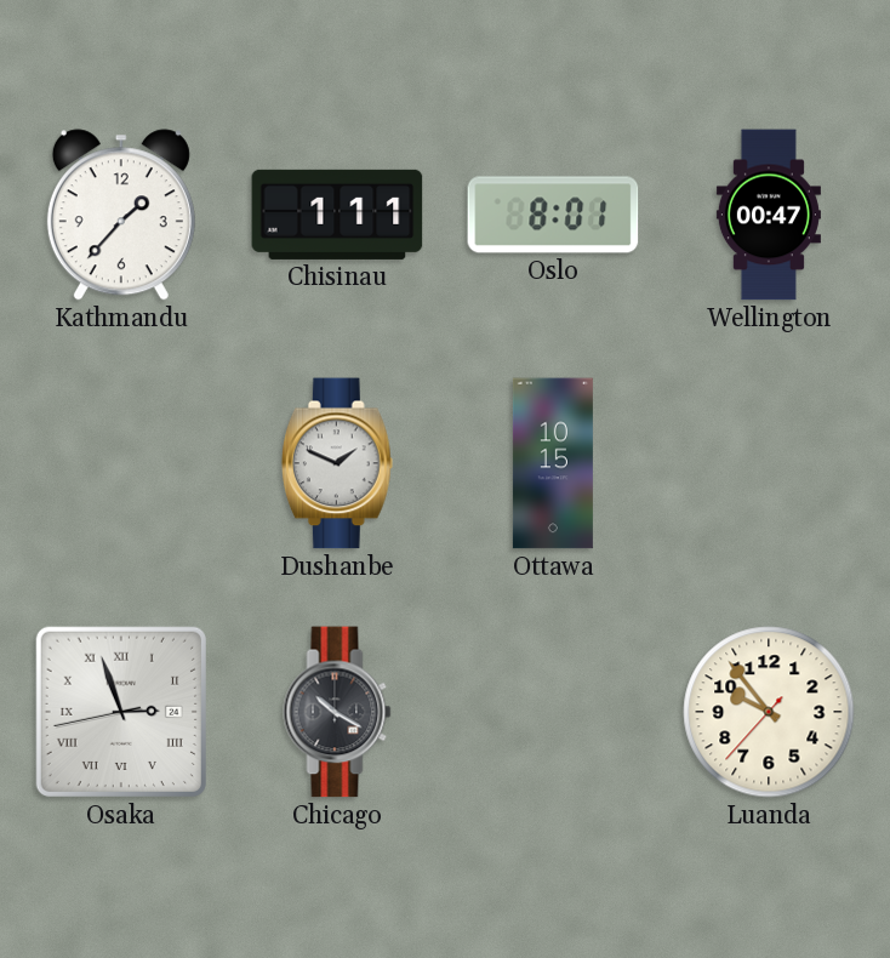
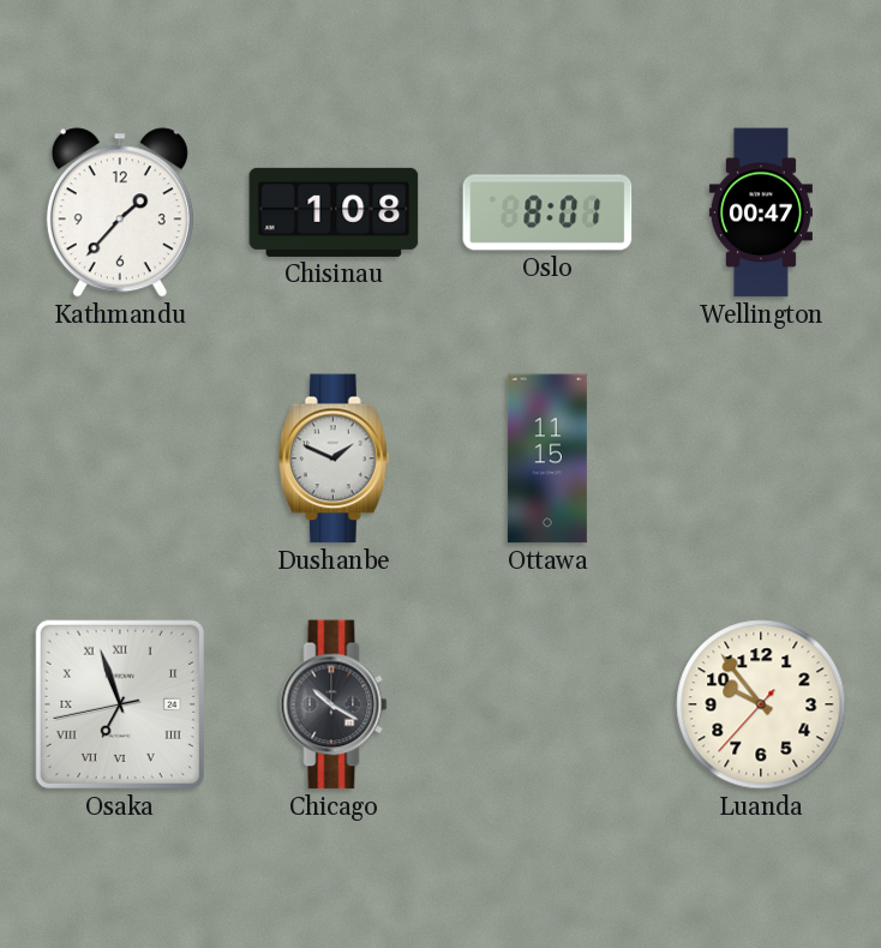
Chisinau: 1:11 -> 1:08
Ottawa: 10:15 -> 11:15
Osaka: 2:56 -> 6:56
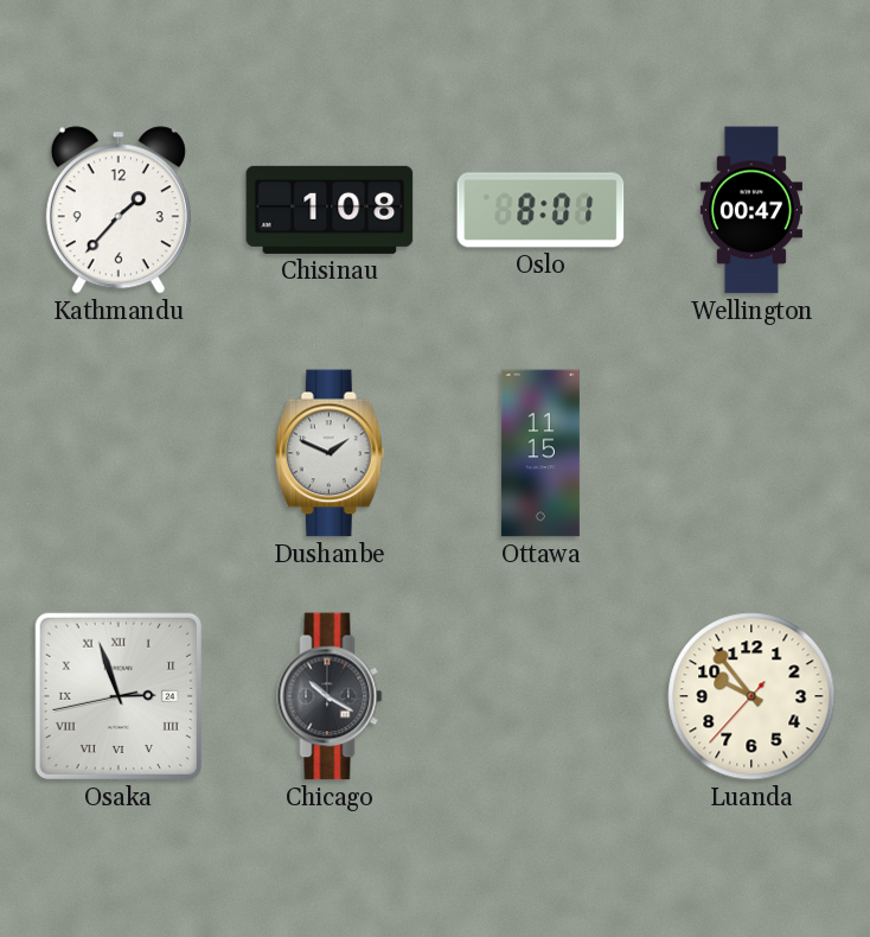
Osaka: 6:56 -> 2:56
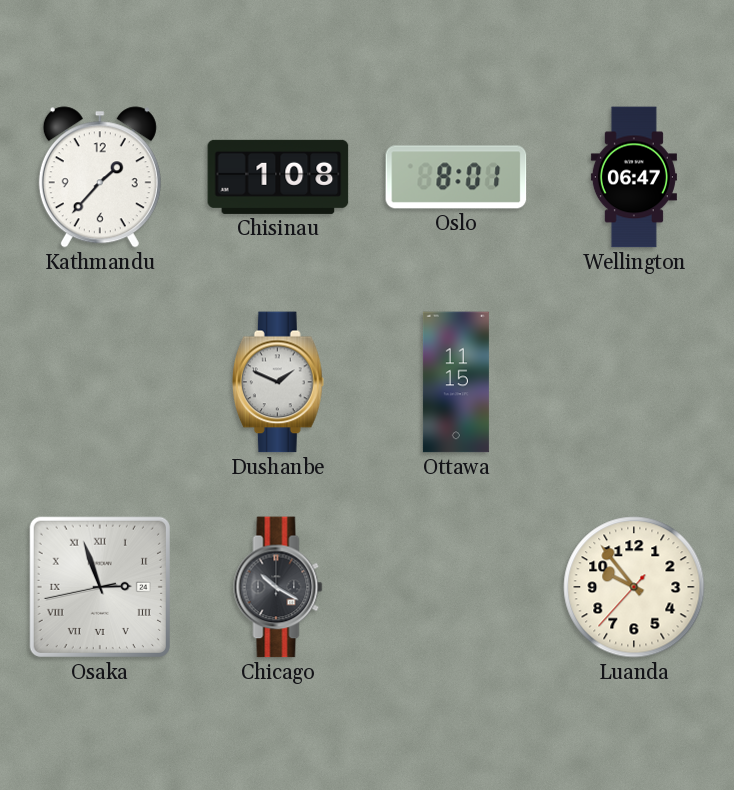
Wellington: 00:47 -> 06:47
